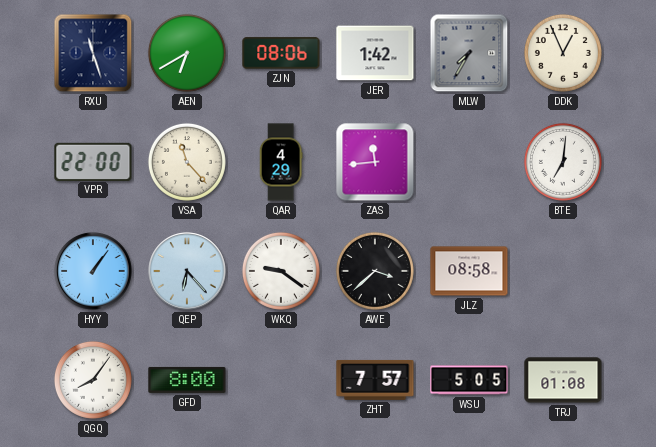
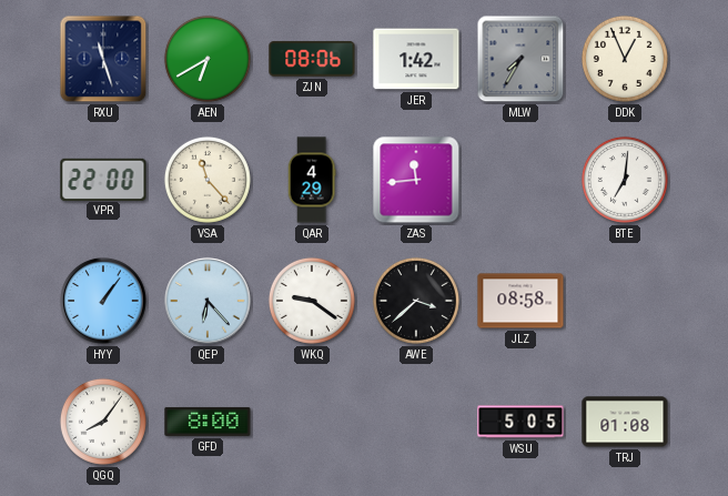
ZHT: 7:57 -> none
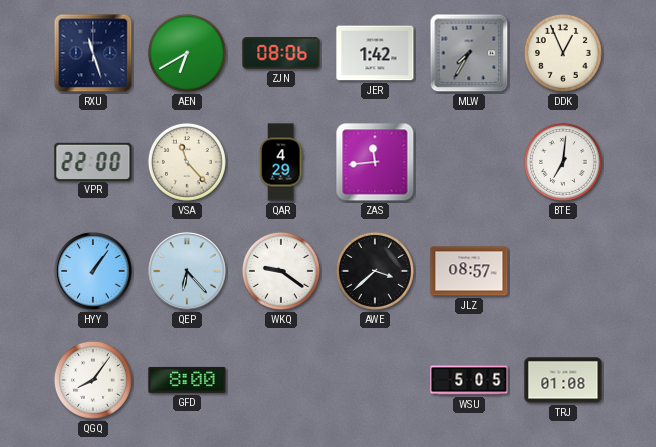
JLZ: 08:58 -> 08:57
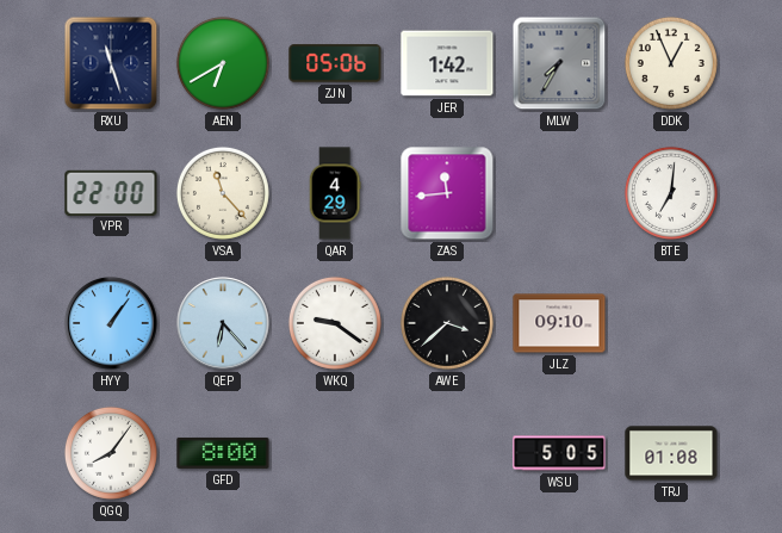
ZJN: 08:06 -> 05:06
JLZ: 08:57 -> 09:10
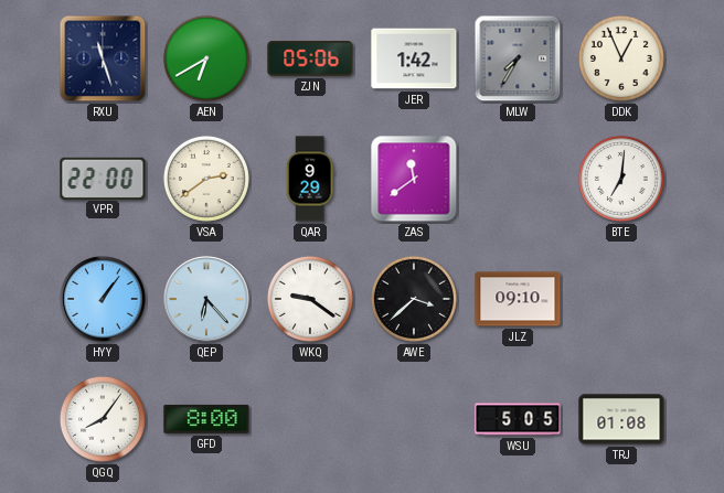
VSA: 11:23 -> 2:39
QAR: 4:29 -> 9:29
ZAS: 11:44 -> 11:39
